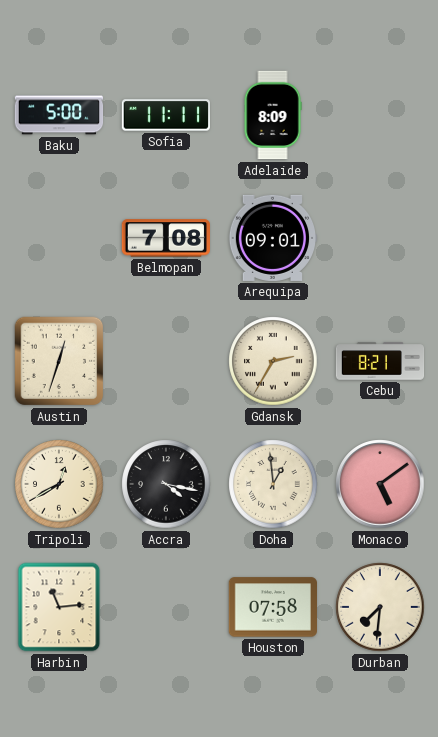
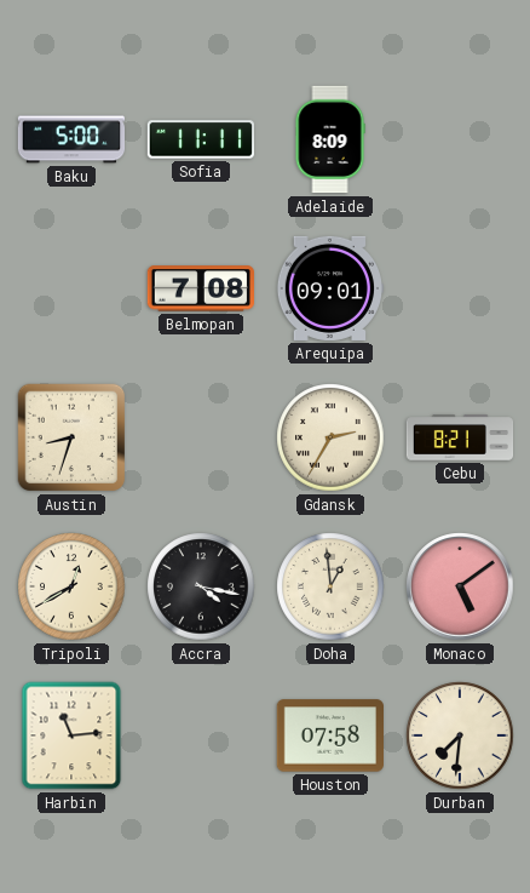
Austin: 12:33 -> 8:33
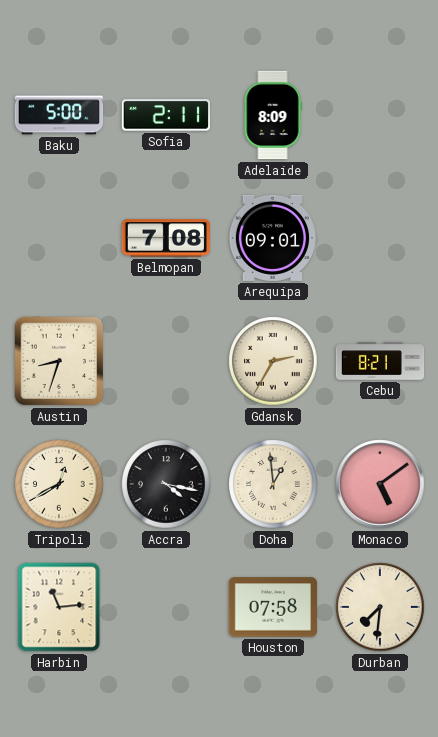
Sofia: 11:11 -> 2:11
